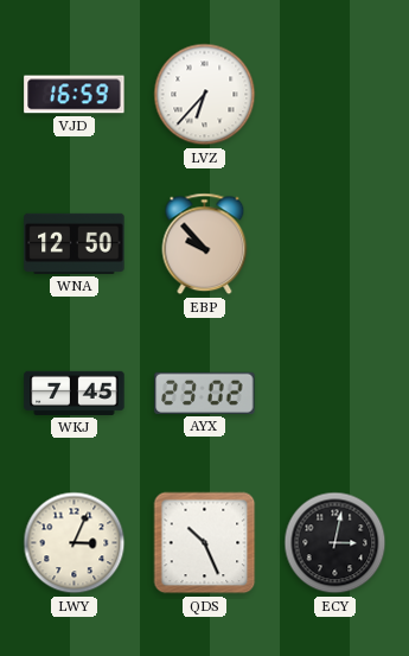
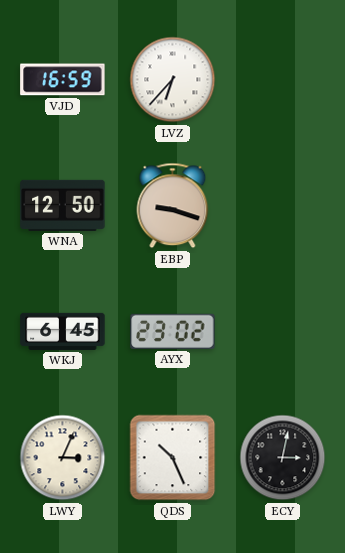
EBP: 9:53 -> 9:18
WKJ: 7:45 -> 6:45
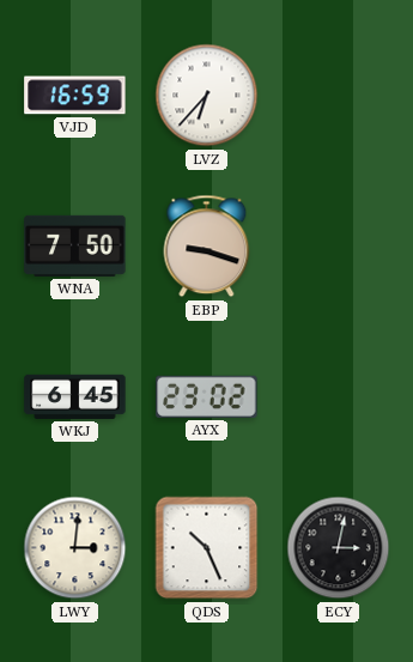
WNA: 12:50 -> 7:50
LWY: 3:04 -> 3:01
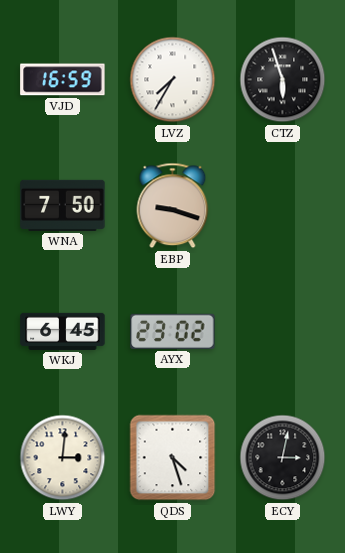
LVZ: 6:37 -> 7:35
CTZ: none -> 5:57
QDS: 10:26 -> 4:27
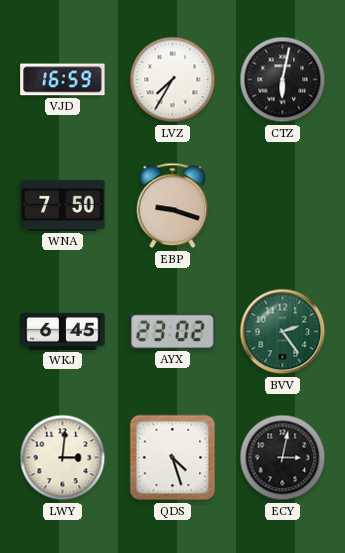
CTZ: 5:57 -> 6:02
BVV: none -> 2:24
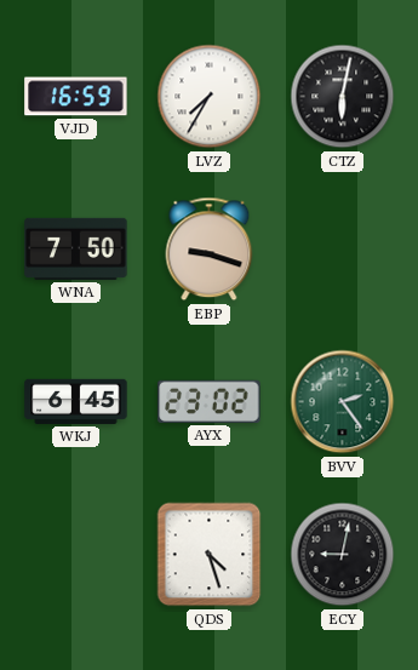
LWY: 3:01 -> none
ECY: 3:02 -> 9:02
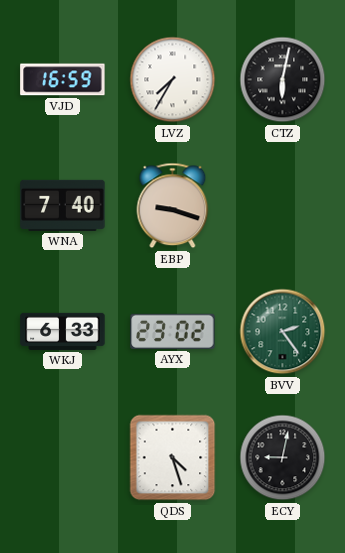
WNA: 7:50 -> 7:40
WKJ: 6:45 -> 6:33
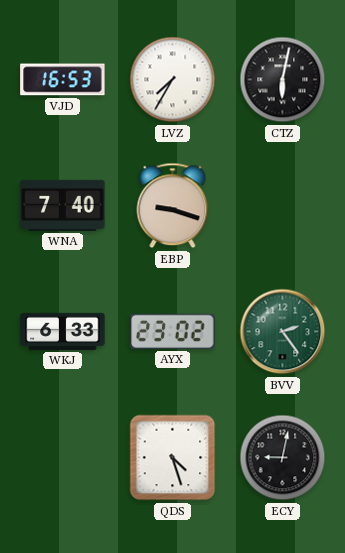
VJD: 16:59 -> 16:53
